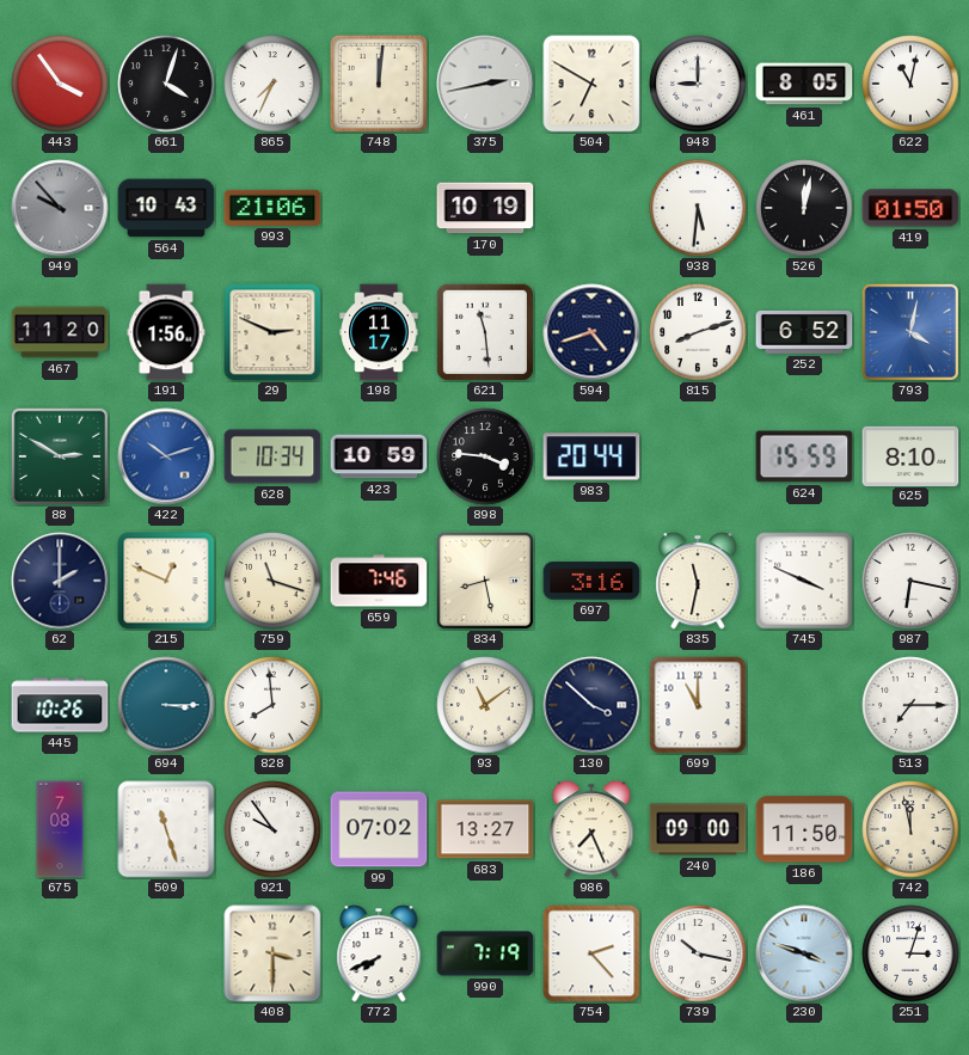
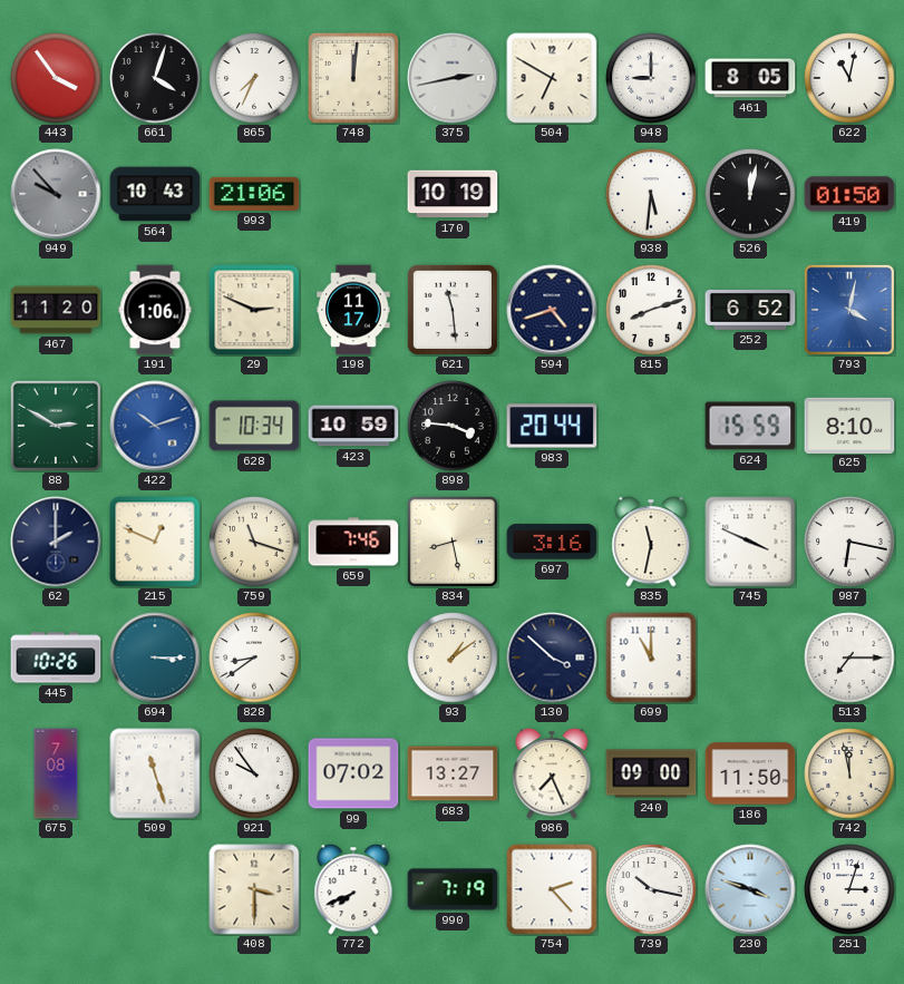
191: 1:56 -> 1:06
828: 7:59 -> 8:39
93: 11:09 -> 1:09
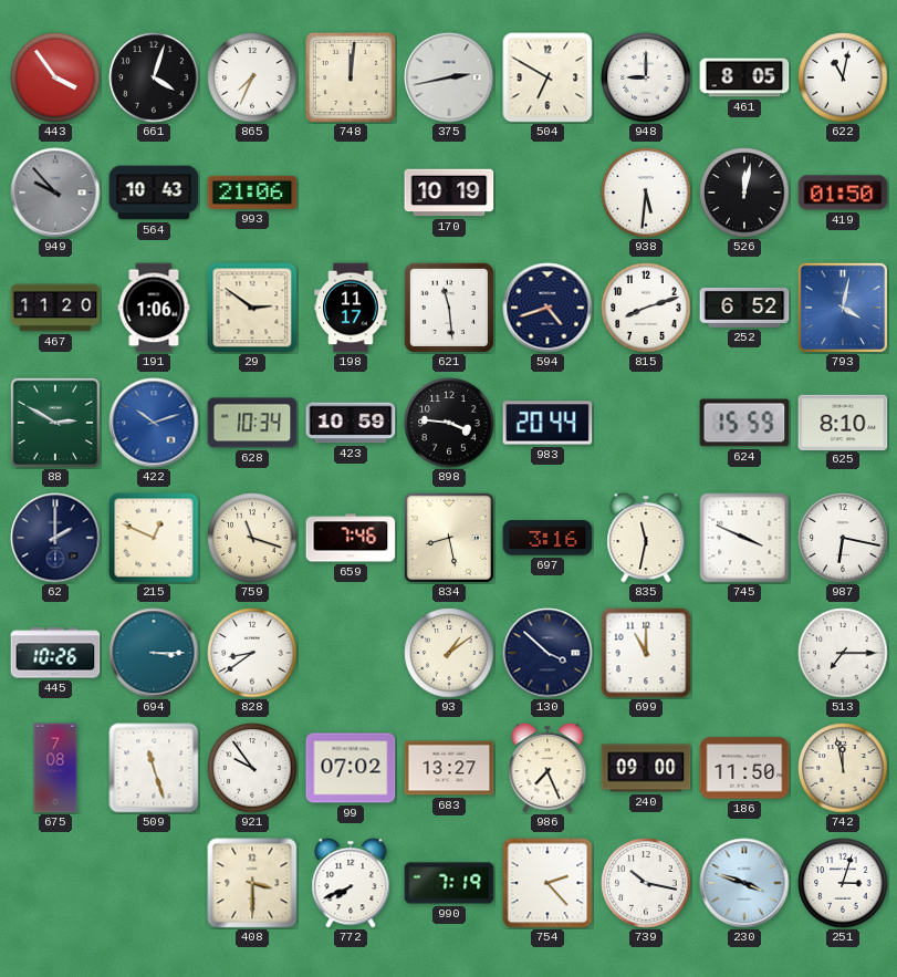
29: 2:49 -> 2:51
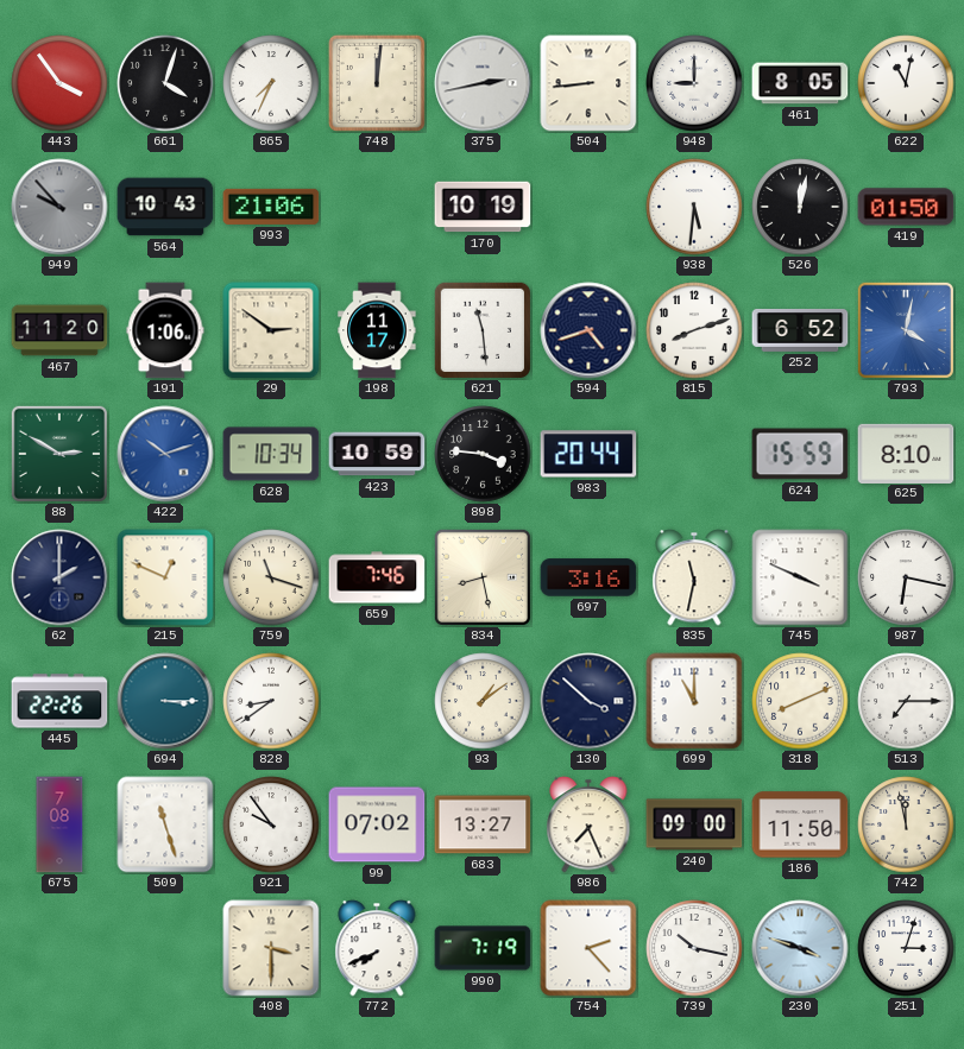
504: 6:50 -> 8:44
445: 10:26 -> 22:26
318: none -> 8:11
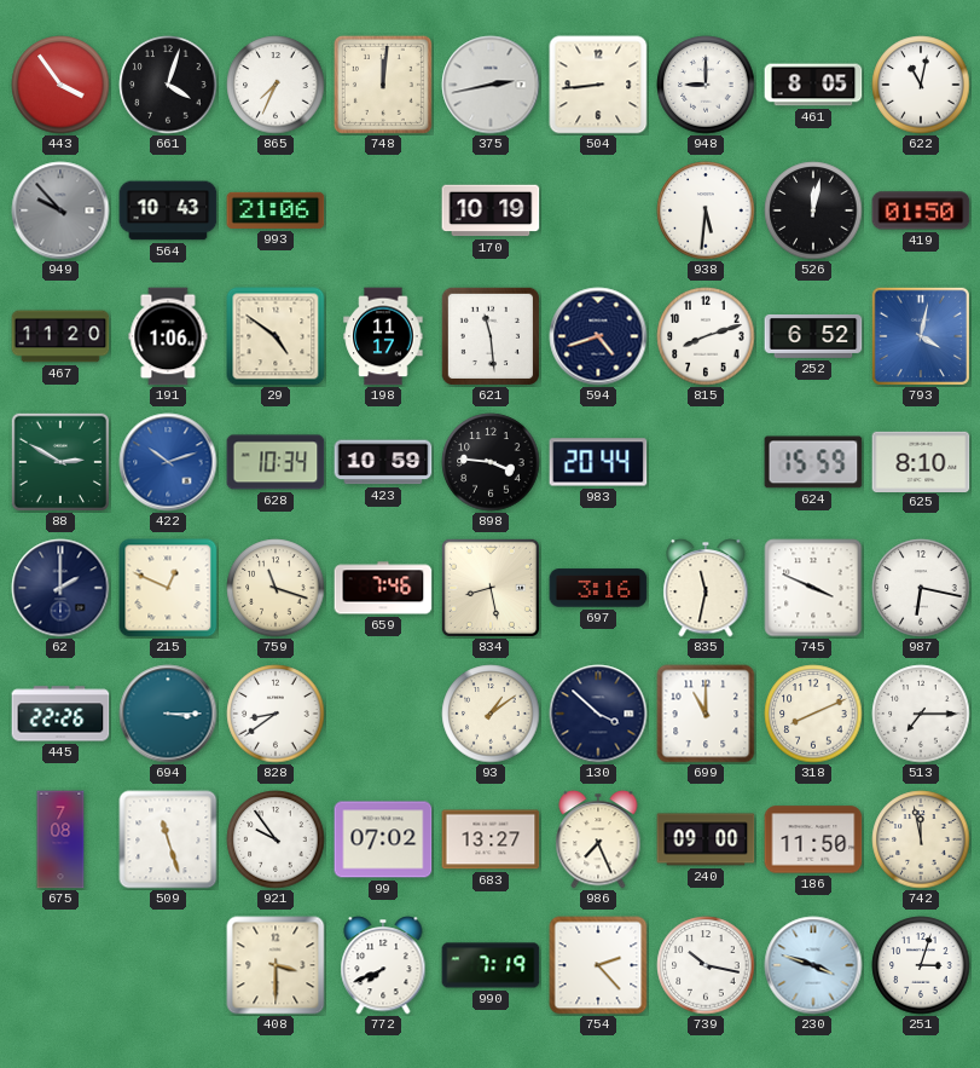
29: 2:51 -> 4:51
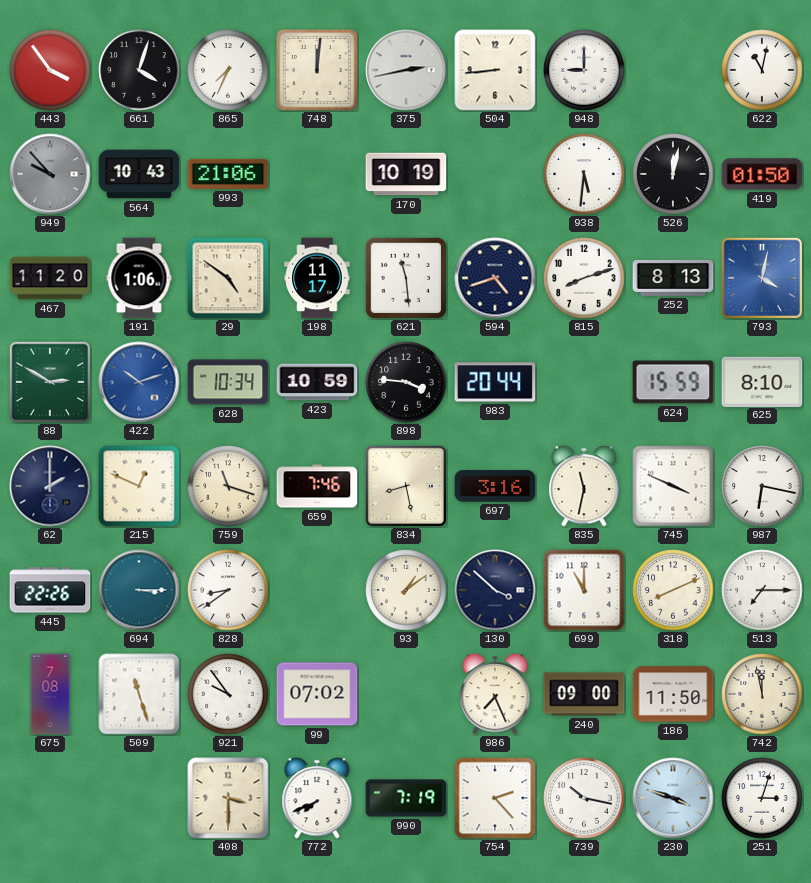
461: 8:05 -> none
252: 6:52 -> 8:13
683: 13:27 -> none
